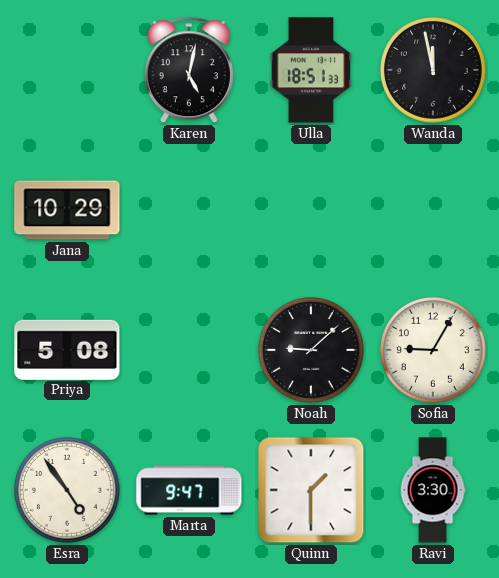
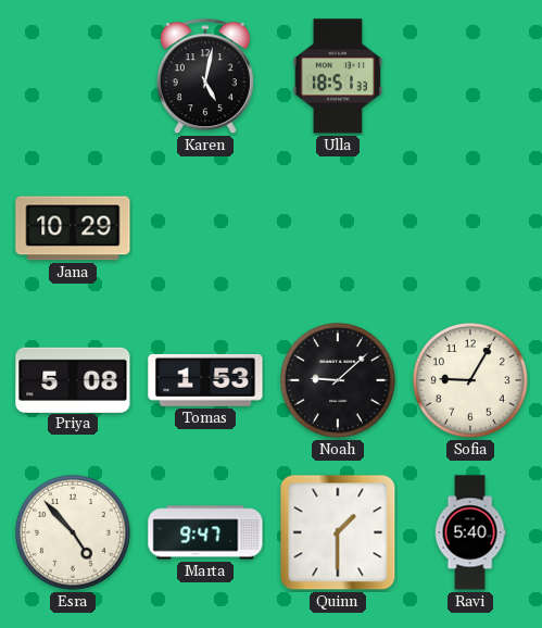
Wanda: 11:58 -> none
Tomas: none -> 1:53
Esra: 4:54 -> 4:53
Ravi: 3:30 -> 5:40
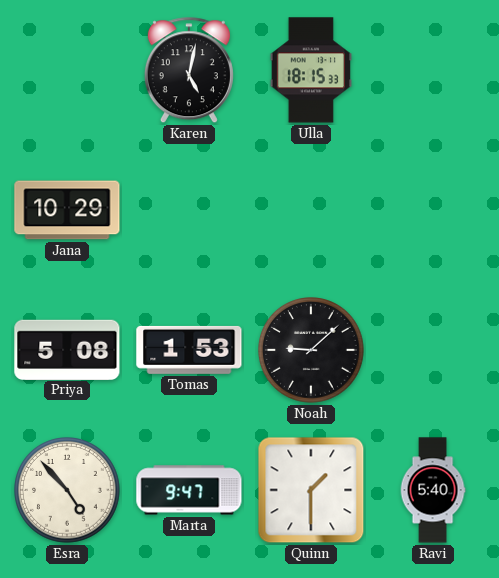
Ulla: 18:51 -> 18:15
Sofia: 9:05 -> none
